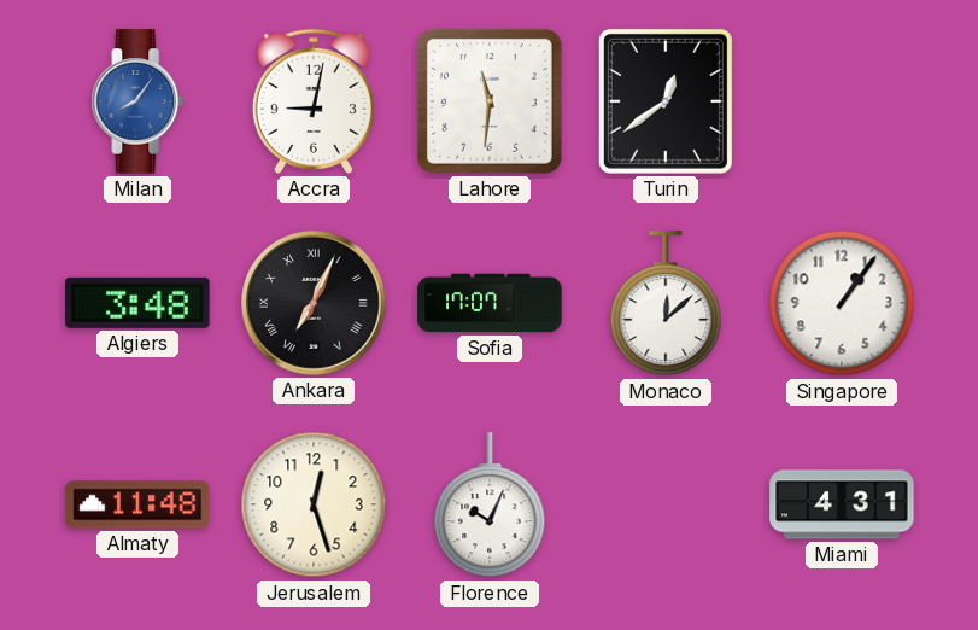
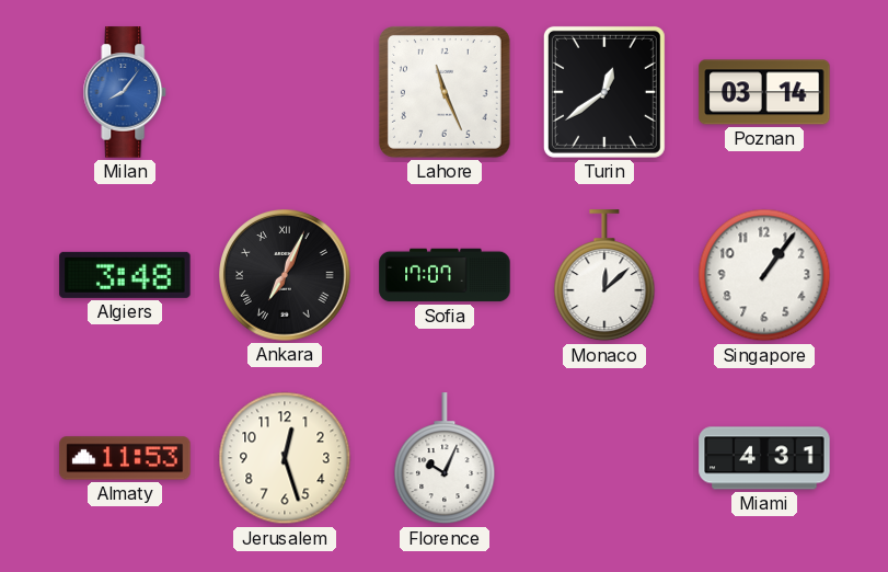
Accra: 9:02 -> none
Lahore: 11:31 -> 11:26
Poznan: none -> 03:14
Almaty: 11:48 -> 11:53
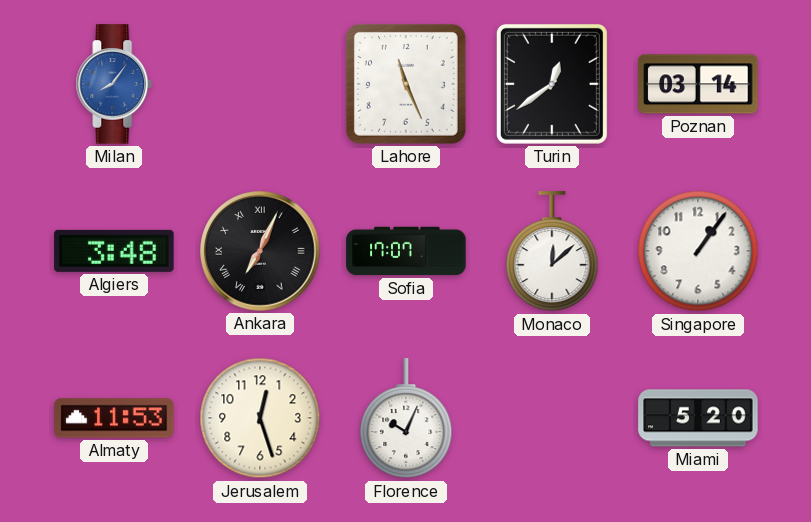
Miami: 4:31 -> 5:20
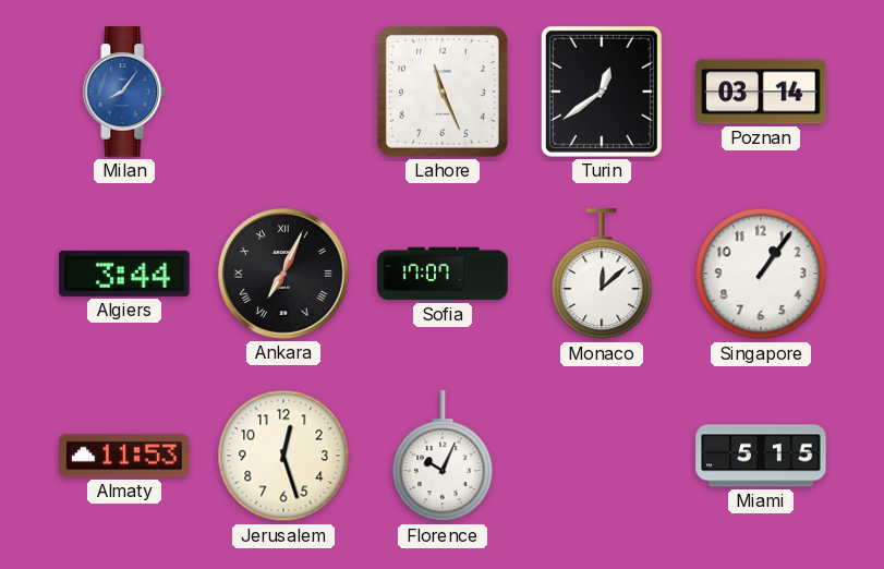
Algiers: 3:48 -> 3:44
Miami: 5:20 -> 5:15
